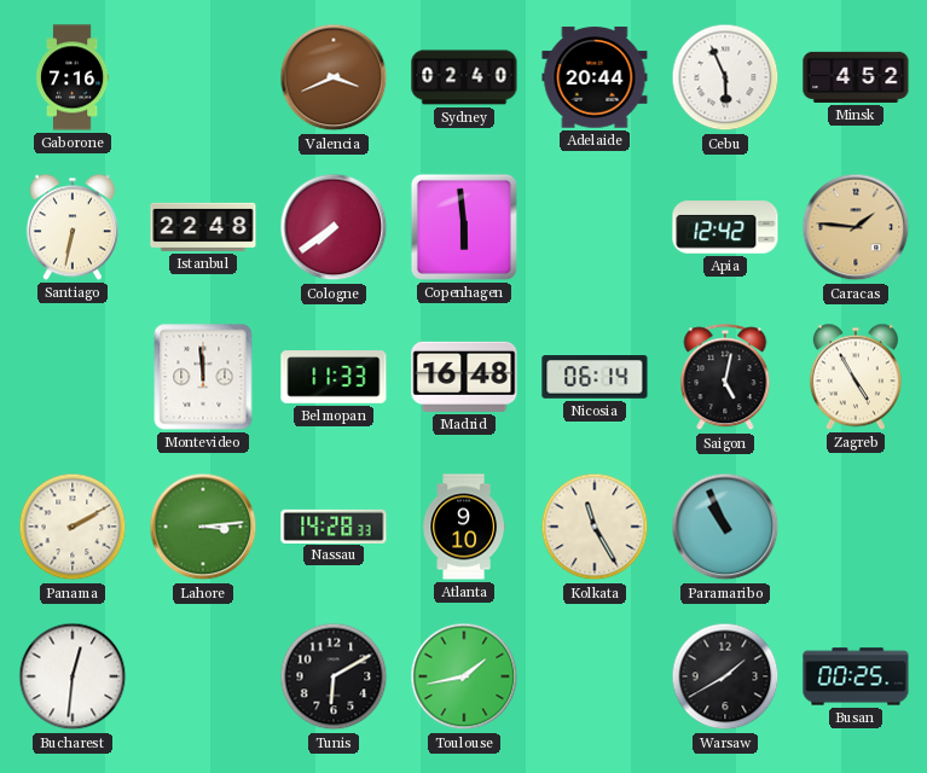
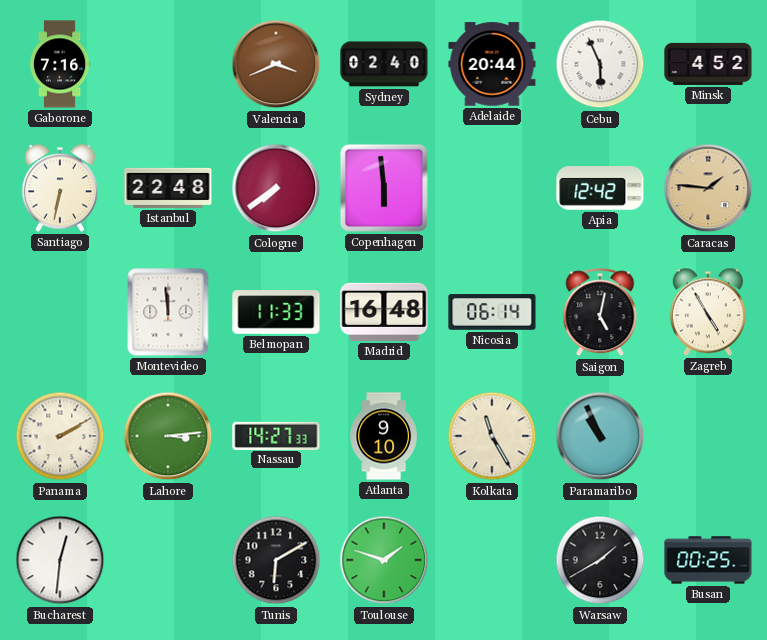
Nassau: 14:28 -> 14:27
Toulouse: 1:43 -> 1:48
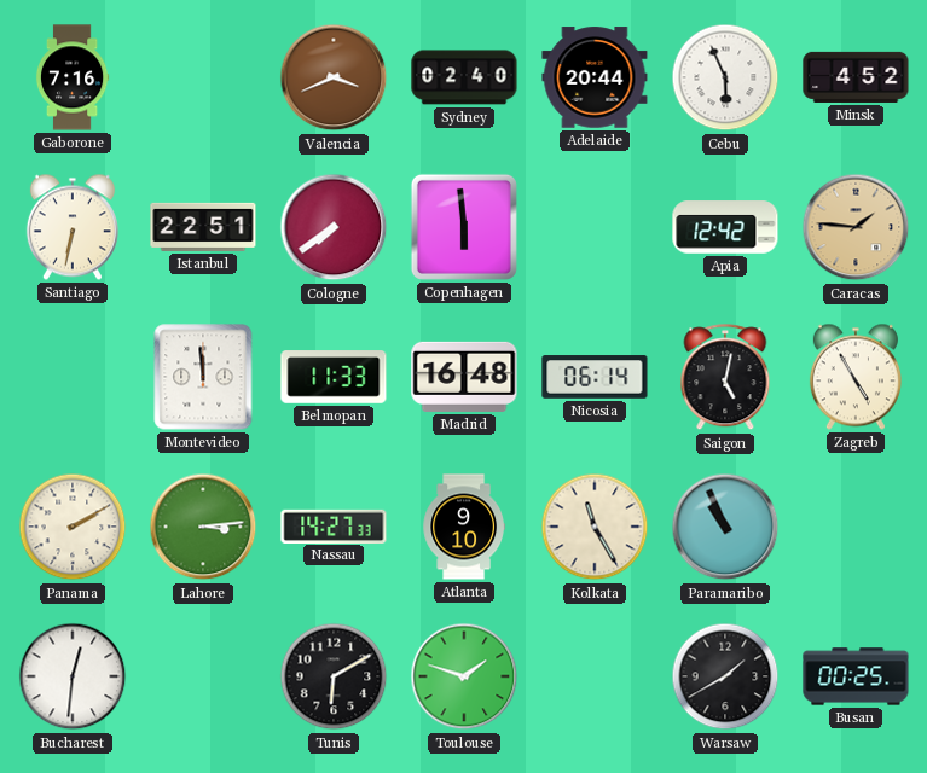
Istanbul: 22:48 -> 22:51
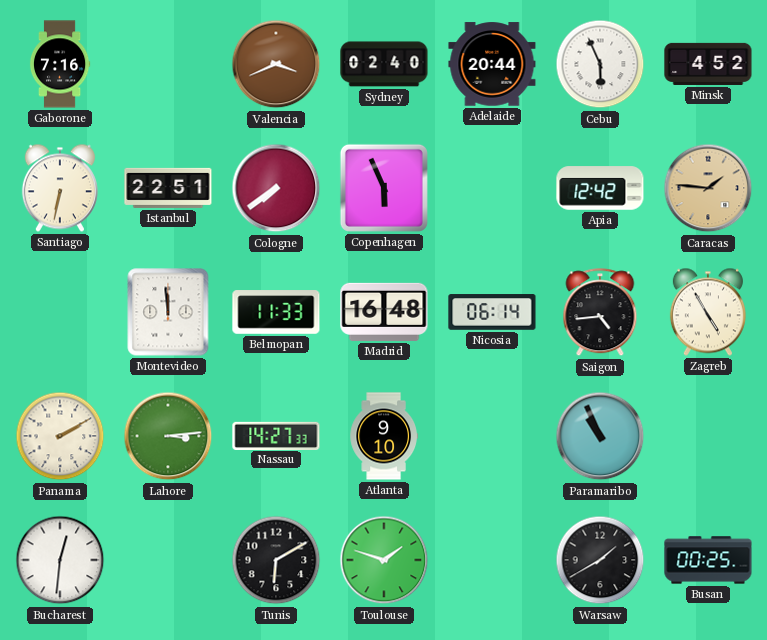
Copenhagen: 5:59 -> 5:56
Saigon: 5:02 -> 4:44
Kolkata: 11:25 -> none
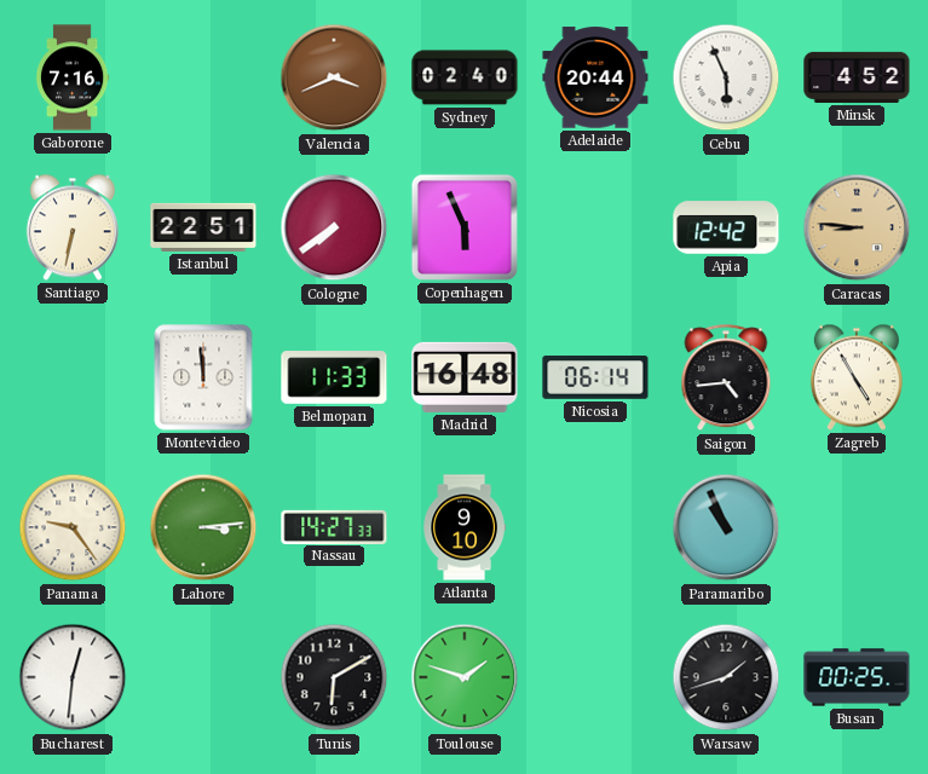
Caracas: 1:46 -> 8:46
Panama: 2:10 -> 9:24
Warsaw: 1:40 -> 1:42
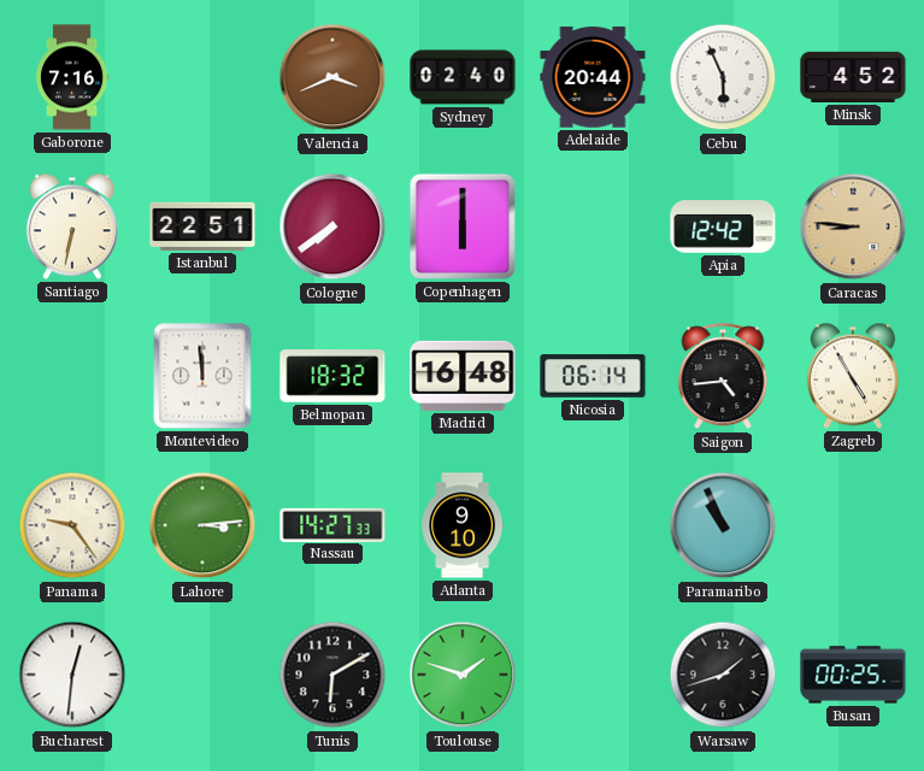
Copenhagen: 5:56 -> 6:00
Belmopan: 11:33 -> 18:32
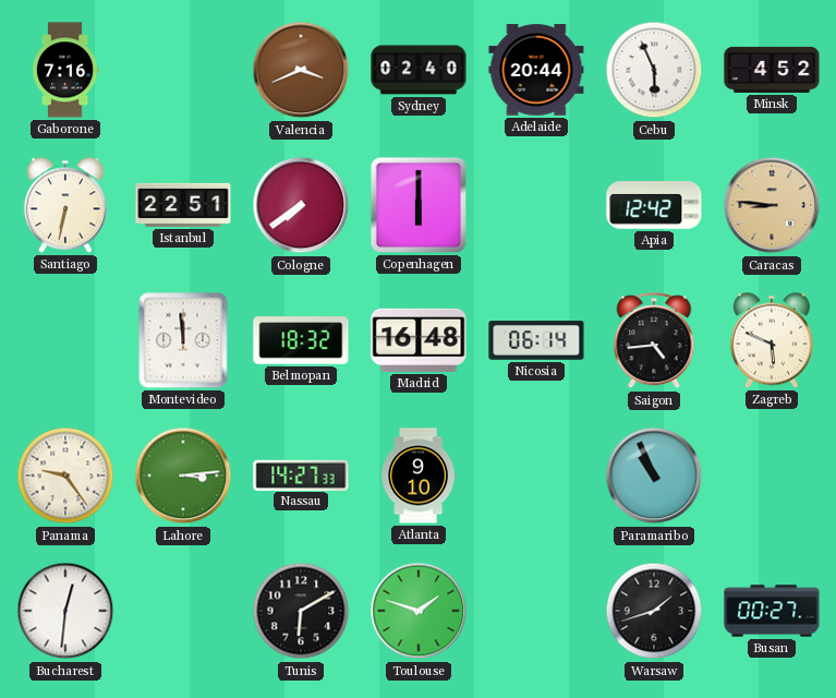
Zagreb: 4:55 -> 5:49
Busan: 00:25 -> 00:27
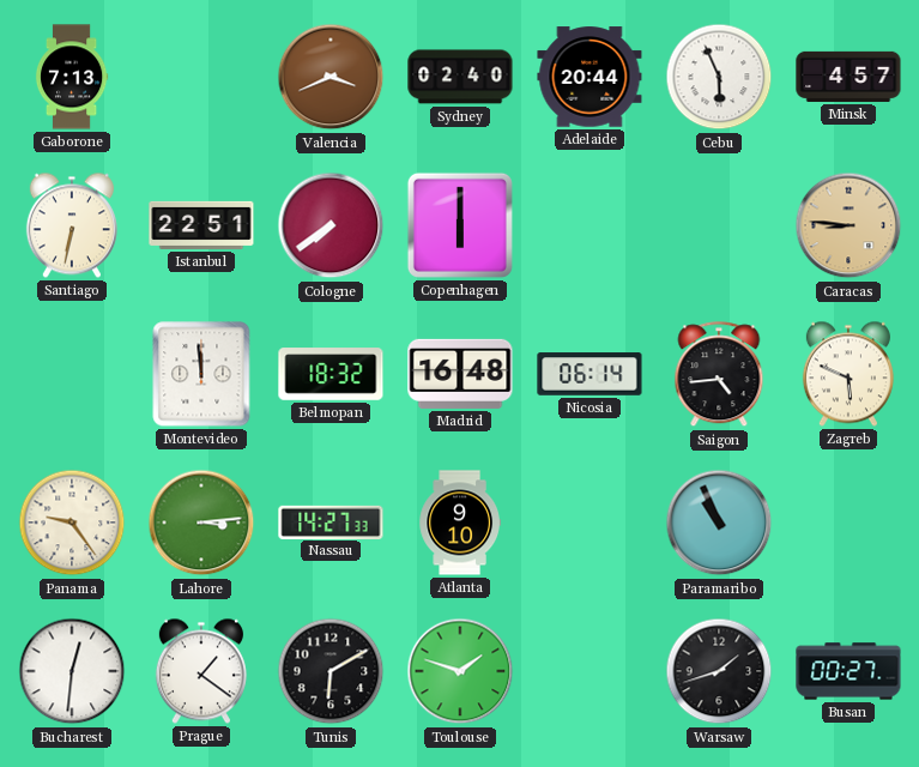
Gaborone: 7:16 -> 7:13
Minsk: 4:52 -> 4:57
Apia: 12:42 -> none
Prague: none -> 1:21
